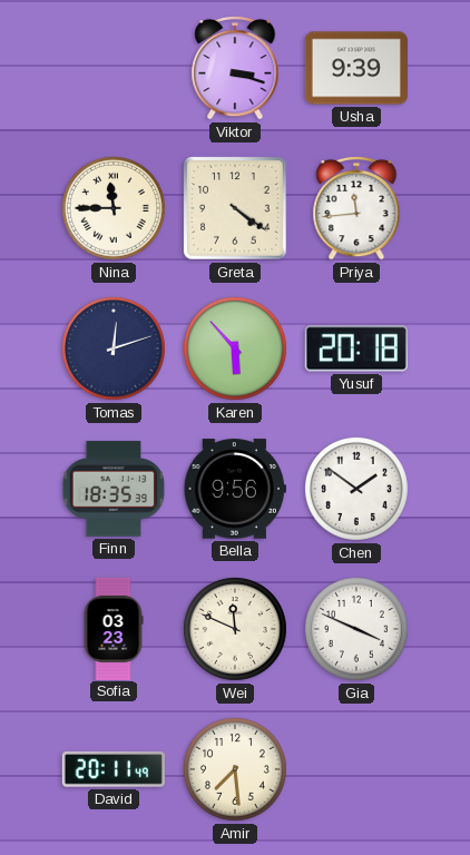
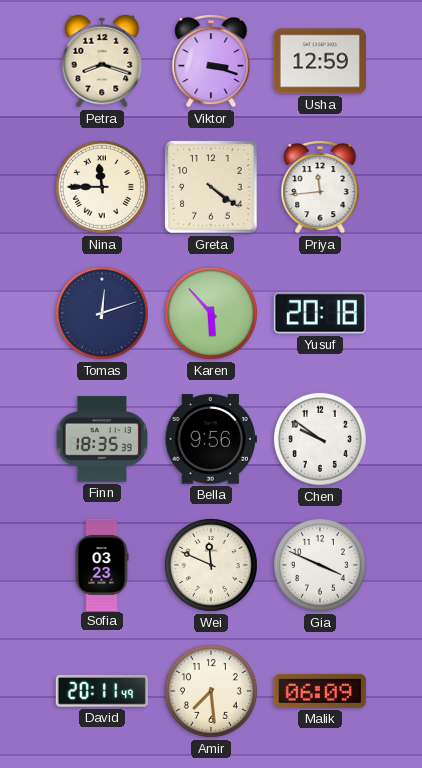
Petra: none -> 8:18
Usha: 9:39 -> 12:59
Chen: 1:51 -> 9:51
Malik: none -> 06:09
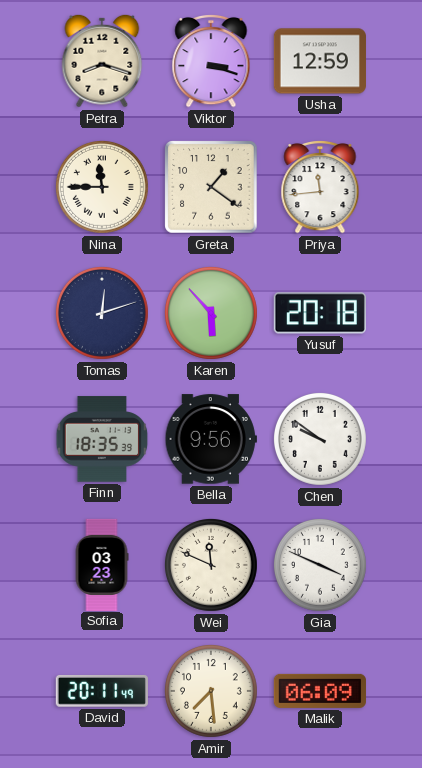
Greta: 4:21 -> 1:21
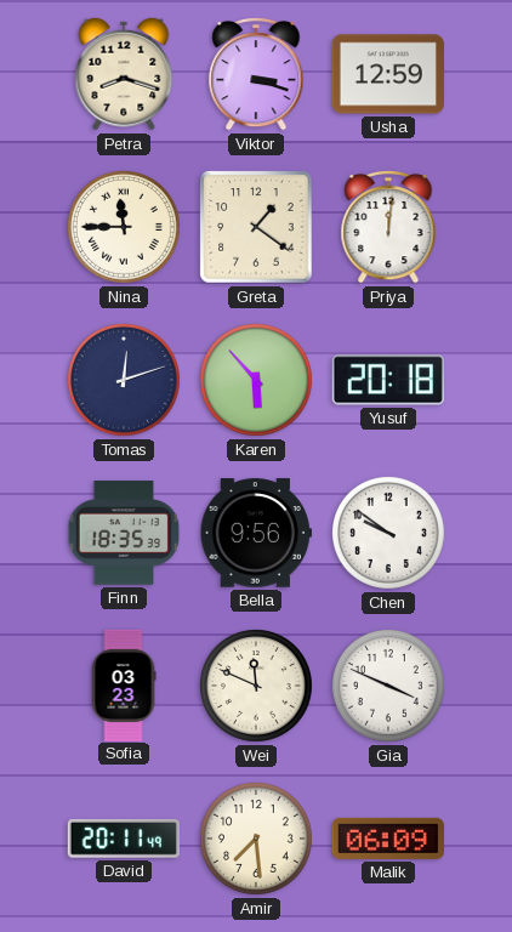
Priya: 11:44 -> 12:01
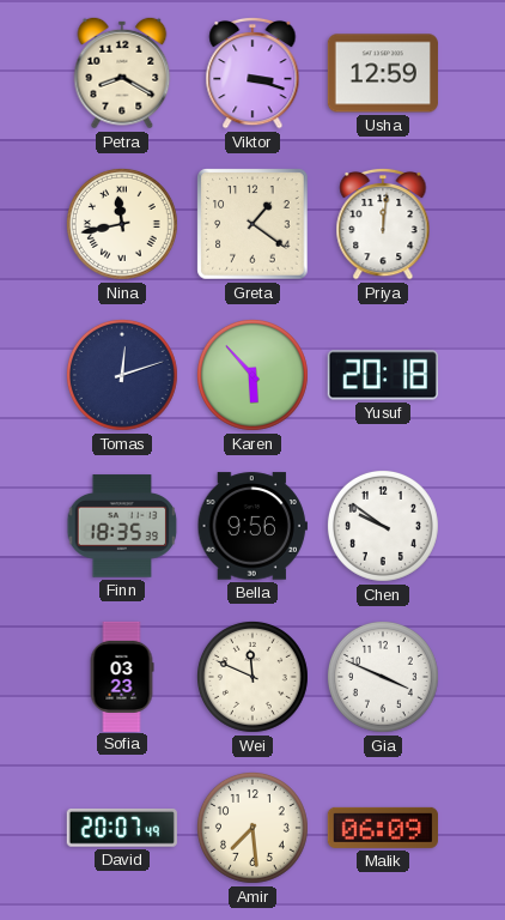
Petra: 8:18 -> 8:20
Nina: 11:45 -> 11:43
David: 20:11 -> 20:07
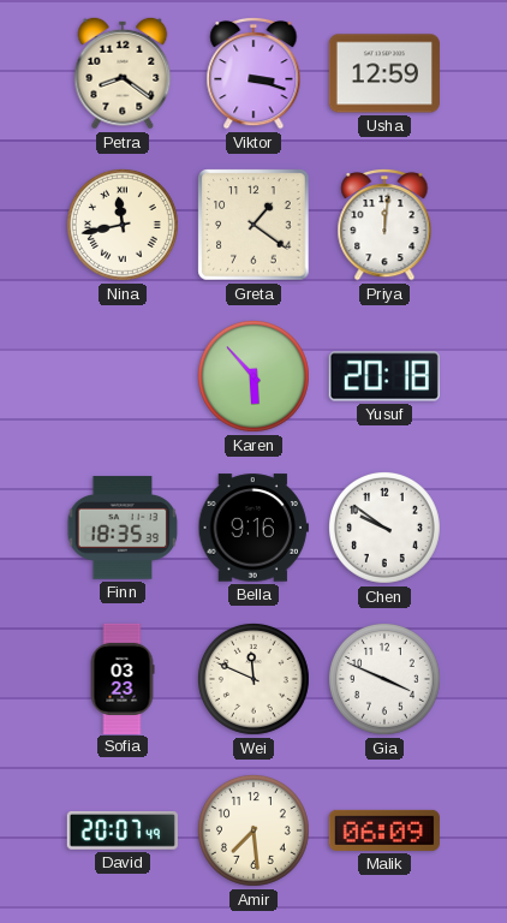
Petra: 8:20 -> 8:21
Tomas: 12:12 -> none
Bella: 9:56 -> 9:16
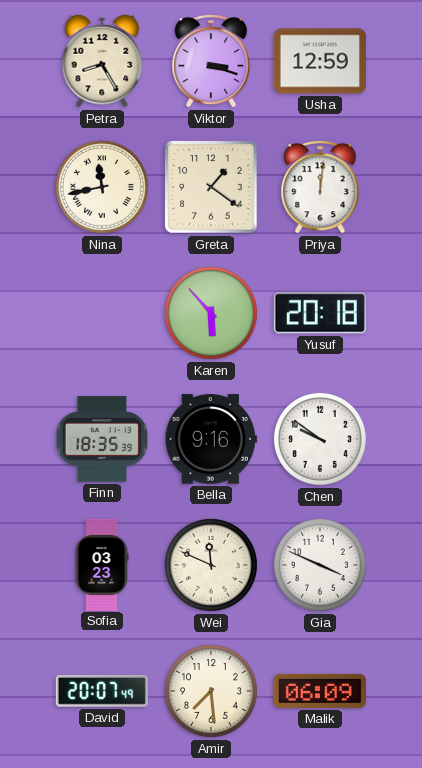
Petra: 8:21 -> 8:25
